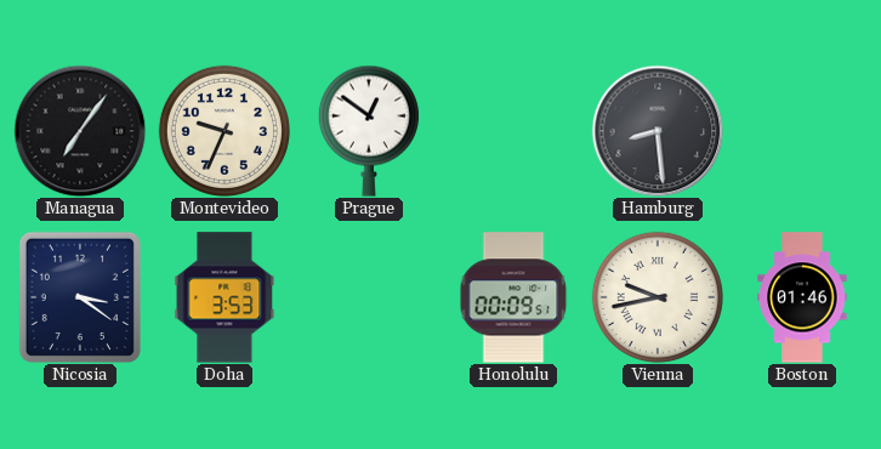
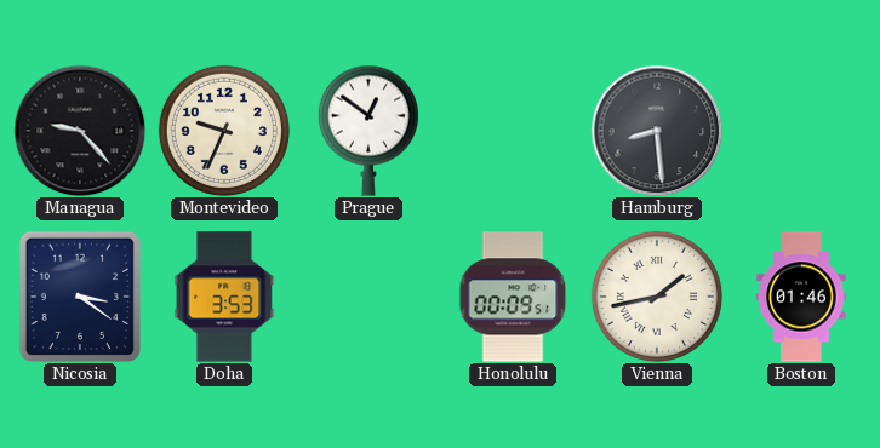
Managua: 7:06 -> 9:23
Vienna: 9:43 -> 1:43
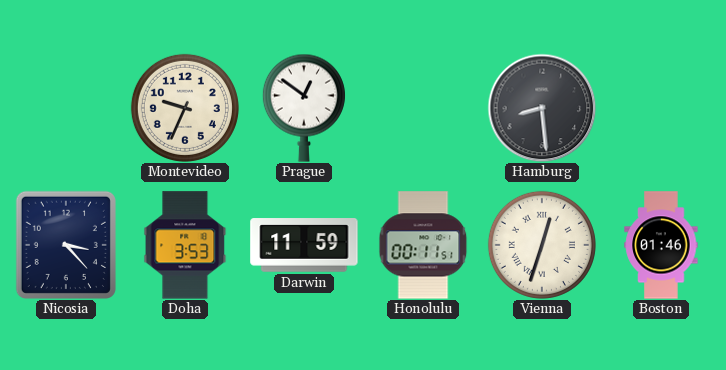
Managua: 9:23 -> none
Nicosia: 3:21 -> 3:23
Darwin: none -> 11:59
Honolulu: 00:09 -> 00:11
Vienna: 1:43 -> 12:33
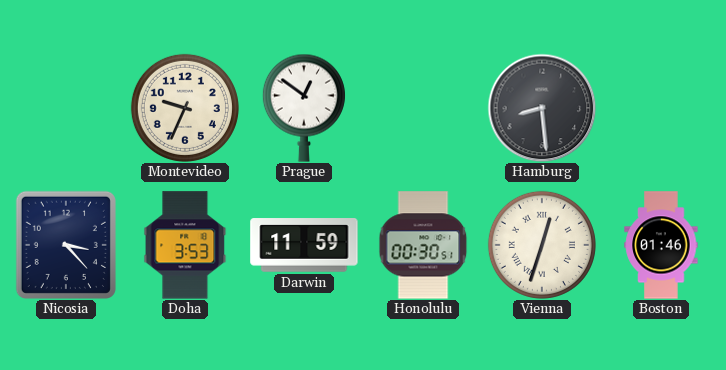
Honolulu: 00:11 -> 00:30
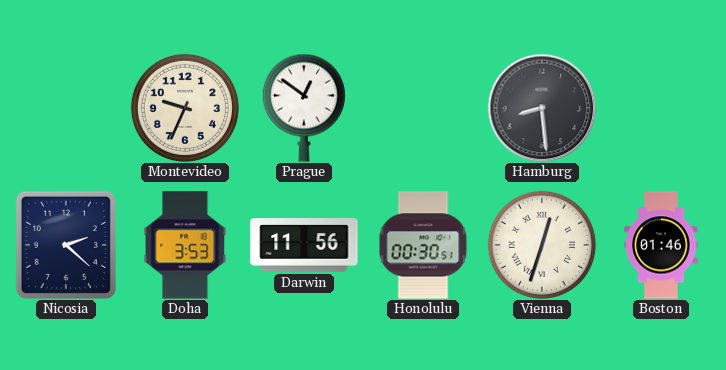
Nicosia: 3:23 -> 2:22
Darwin: 11:59 -> 11:56
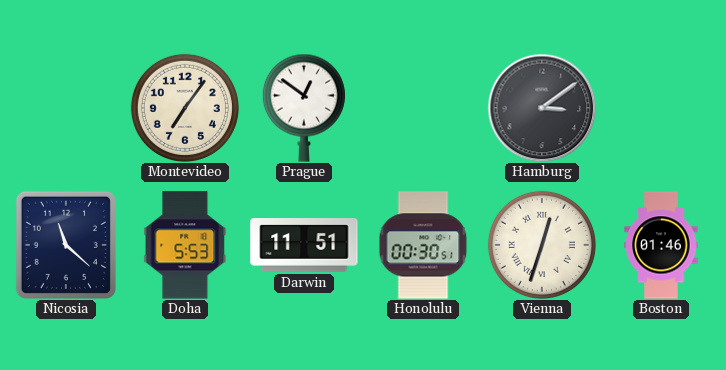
Montevideo: 9:34 -> 7:06
Hamburg: 8:29 -> 3:09
Nicosia: 2:22 -> 11:22
Doha: 3:53 -> 5:53
Darwin: 11:56 -> 11:51
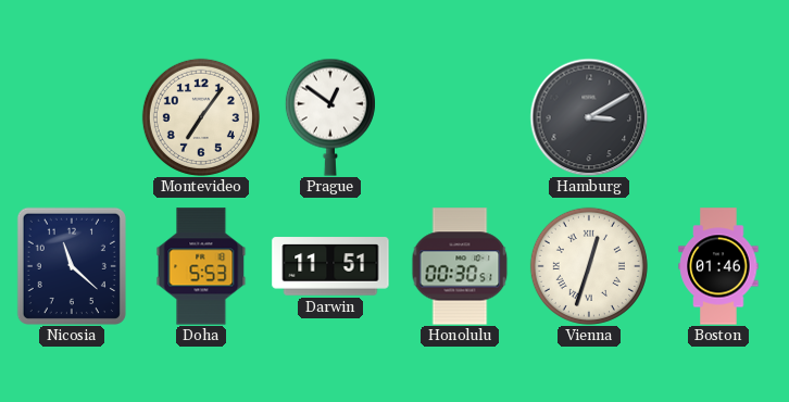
Hamburg: 3:09 -> 3:10
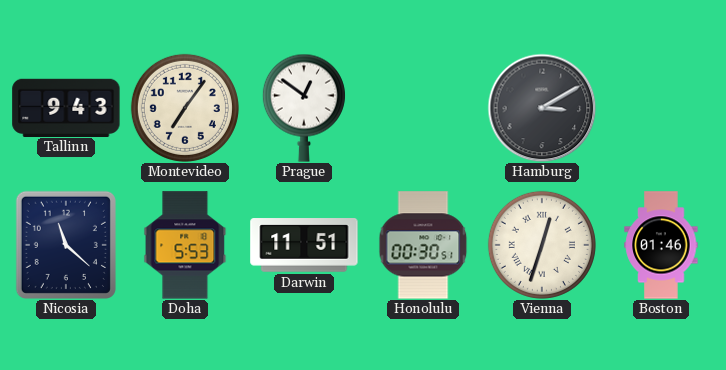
Tallinn: none -> 9:43
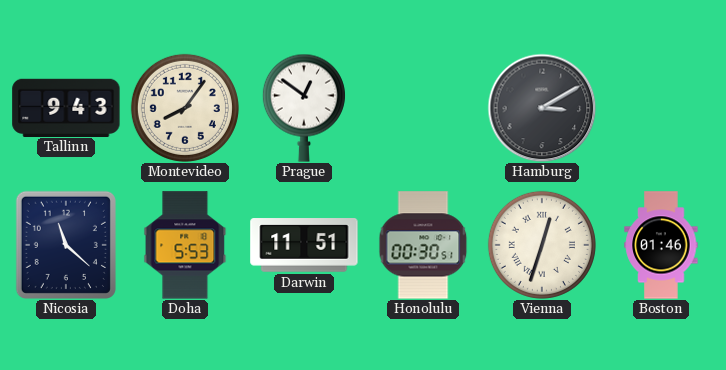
Montevideo: 7:06 -> 8:06
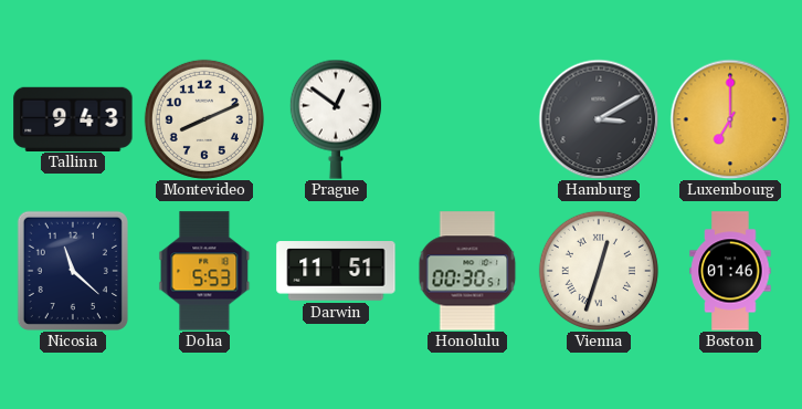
Montevideo: 8:06 -> 8:11
Luxembourg: none -> 7:00
